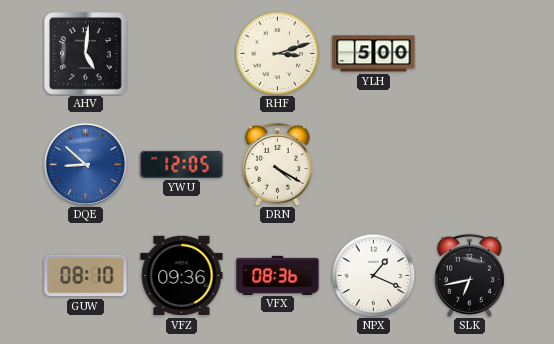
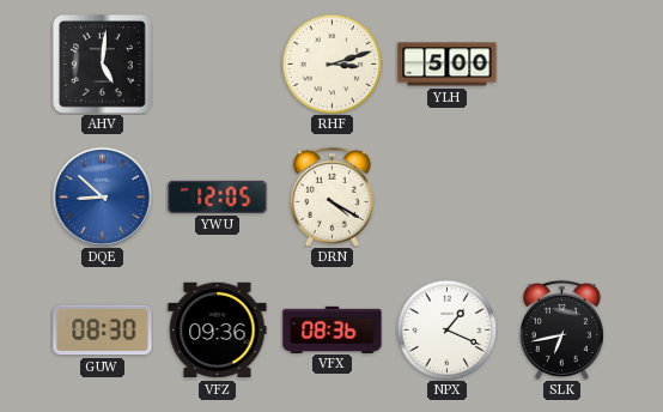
GUW: 08:10 -> 08:30
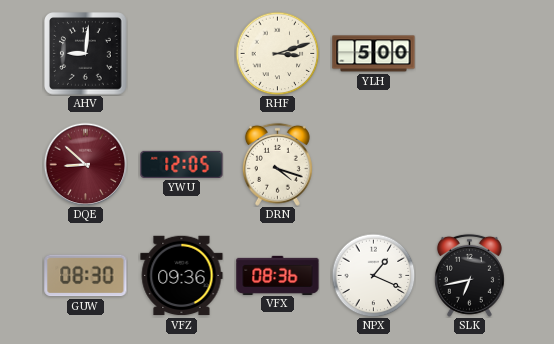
AHV: 5:01 -> 9:01
DQE dial: blue -> burgundy
DRN: 4:20 -> 4:18
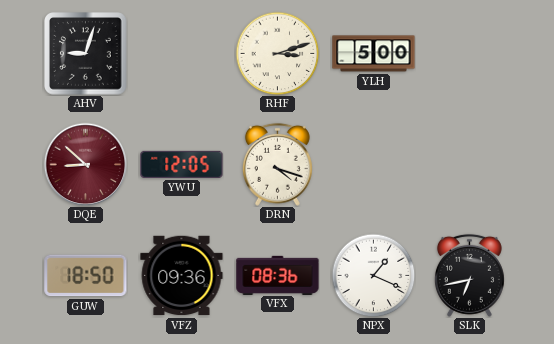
AHV: 9:01 -> 9:03
GUW: 08:30 -> 18:50
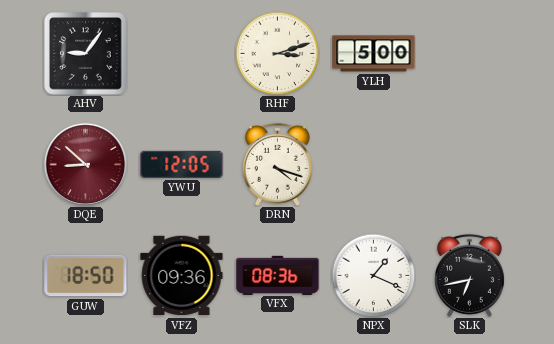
AHV: 9:03 -> 9:06
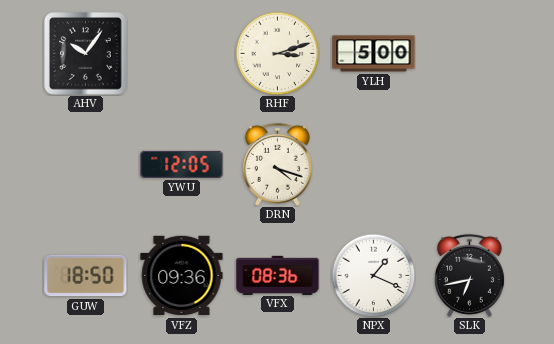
AHV: 9:06 -> 10:06
DQE: 8:52 -> none
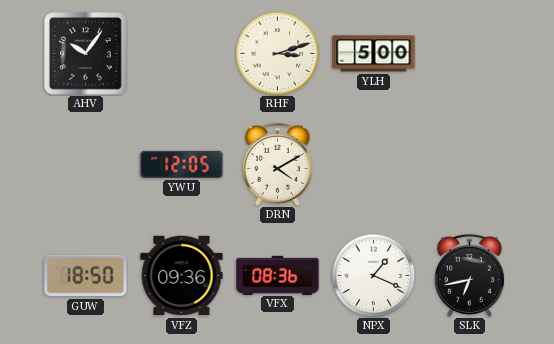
DRN: 4:18 -> 4:10
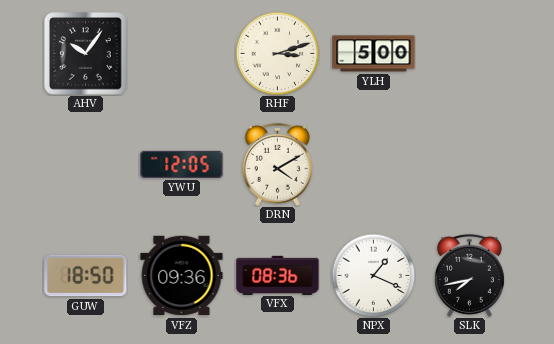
SLK: 6:43 -> 7:43
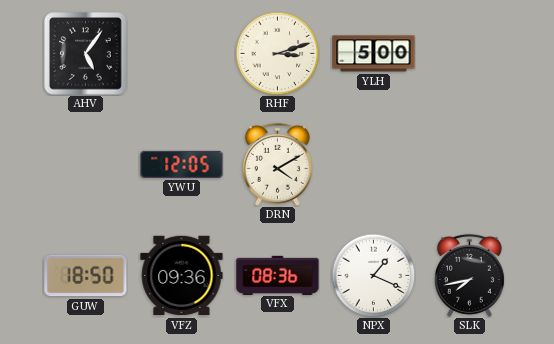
AHV: 10:06 -> 5:06
